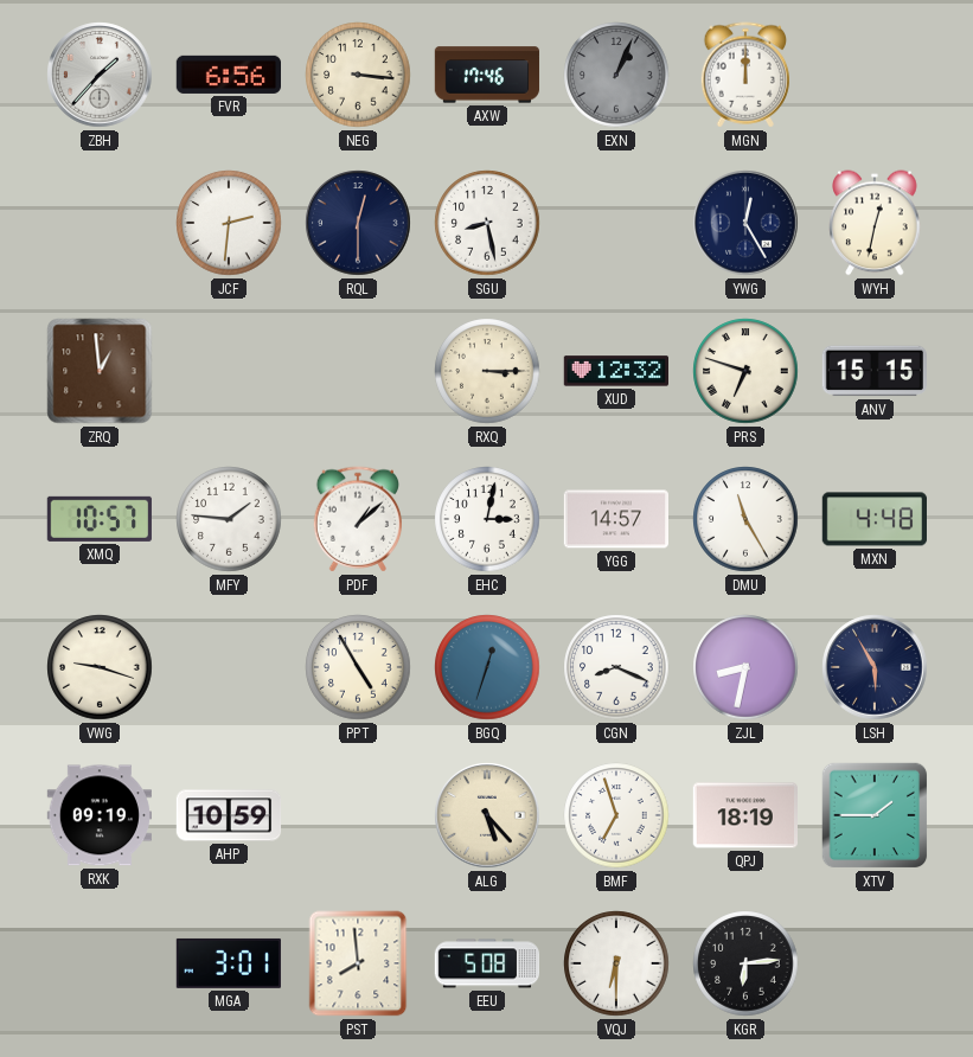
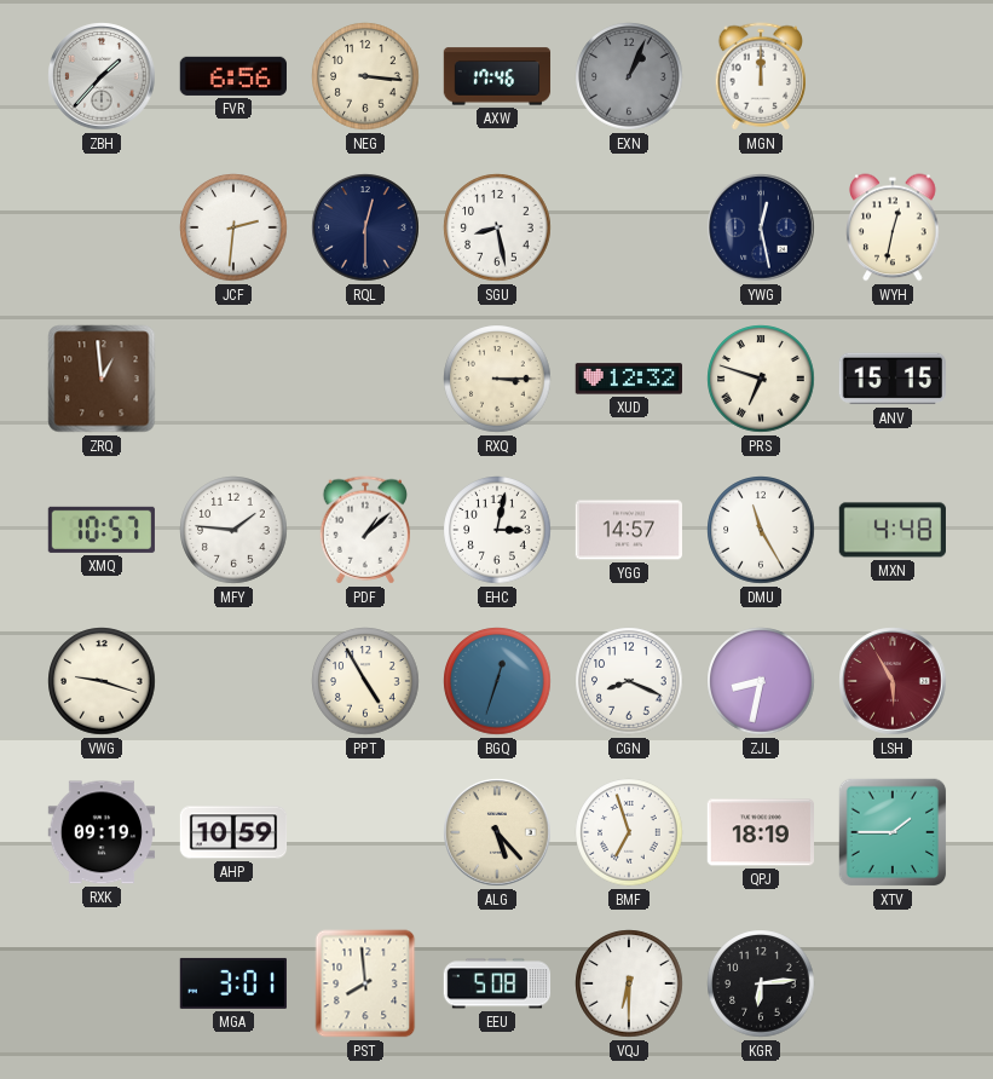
YWG: 12:25 -> 12:28
LSH dial: navy -> burgundy
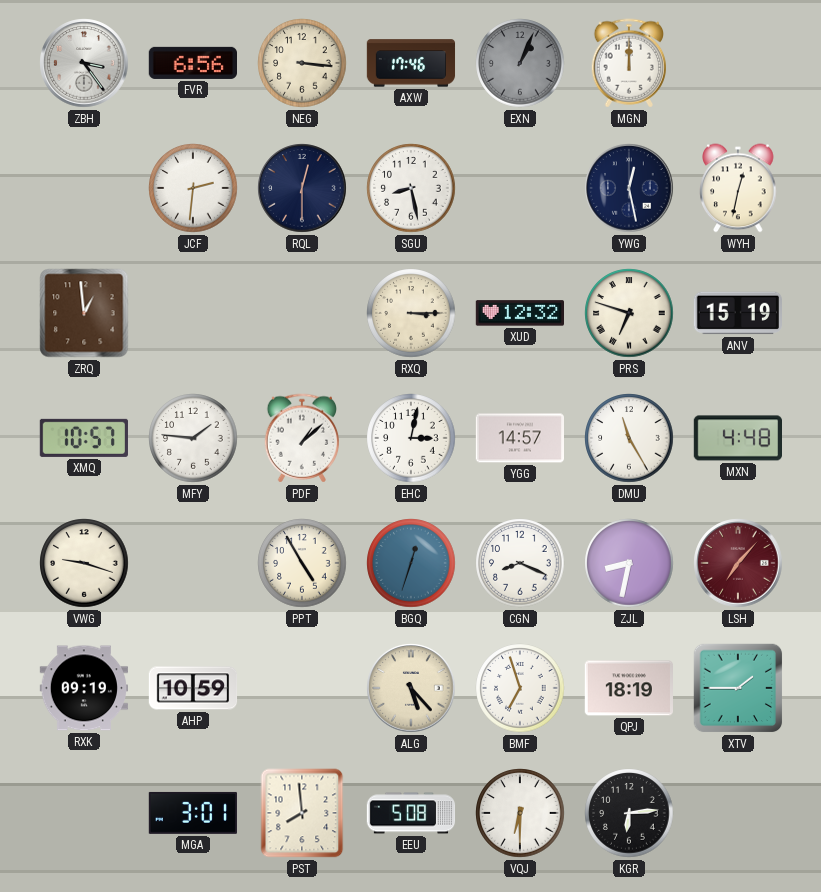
ZBH: 1:37 -> 3:24
ANV: 15:15 -> 15:19
LSH: 5:55 -> 7:07
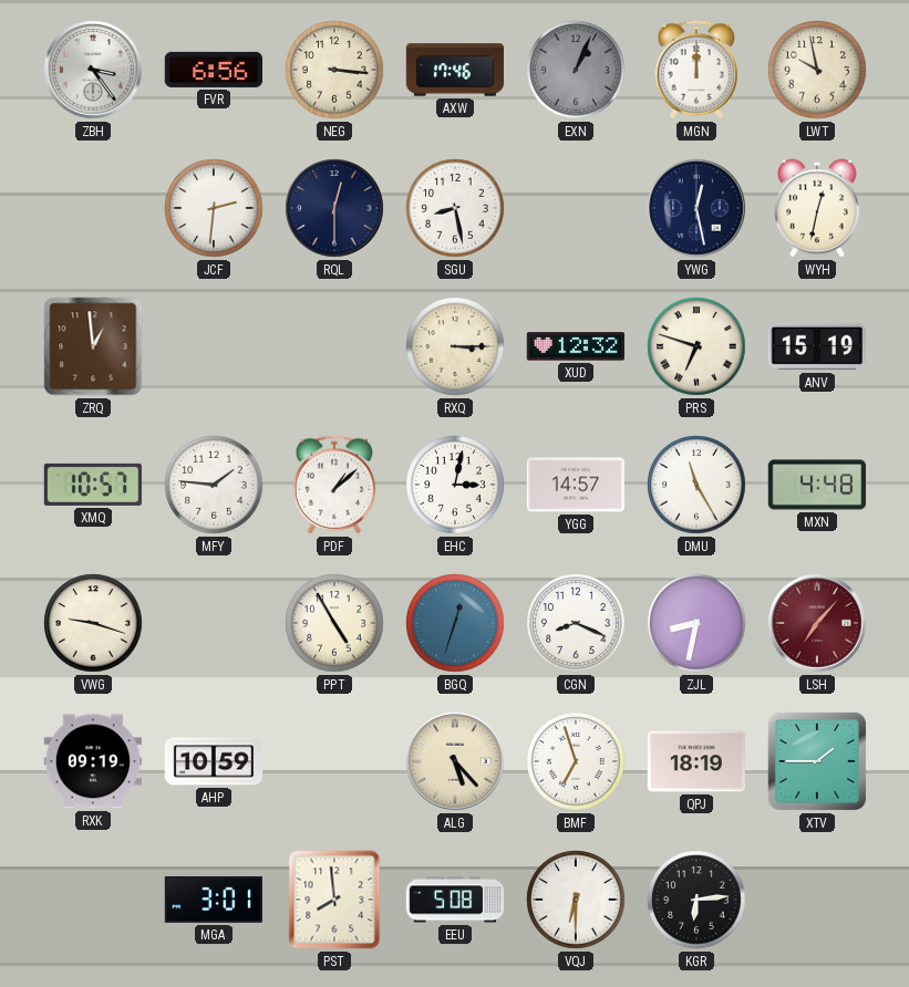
LWT: none -> 9:58
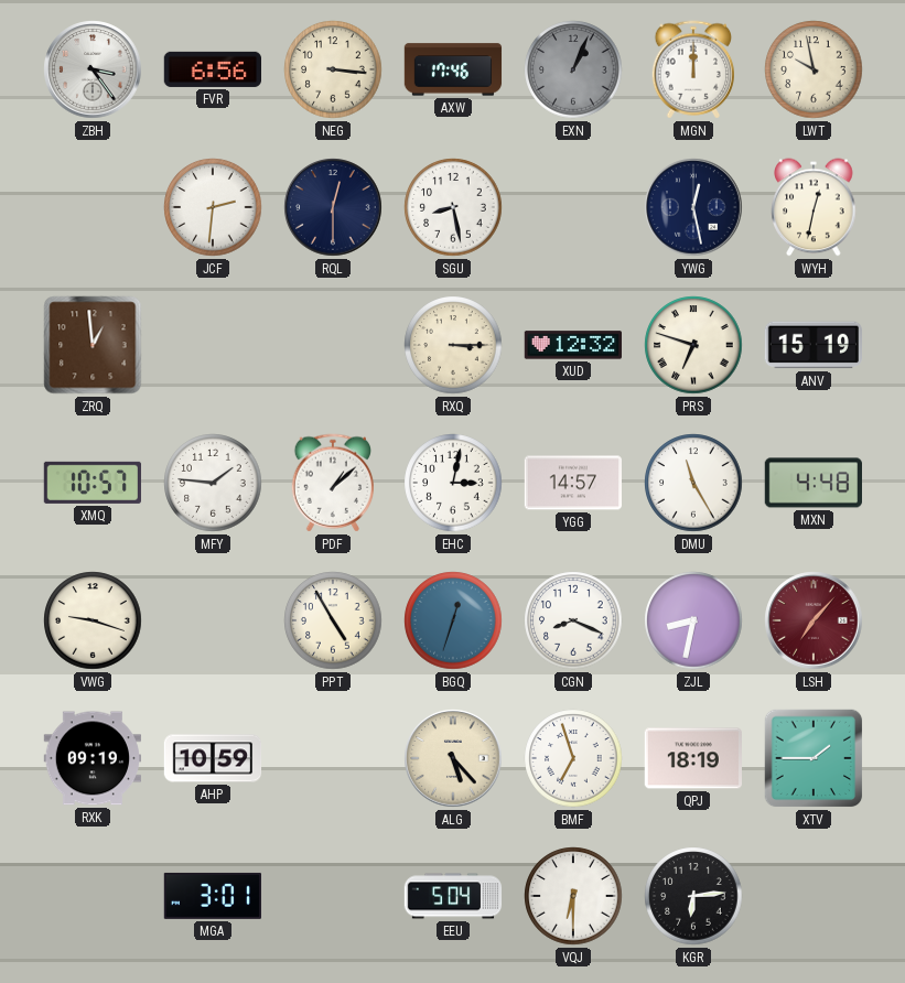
PST: 7:59 -> none
EEU: 5:08 -> 5:04
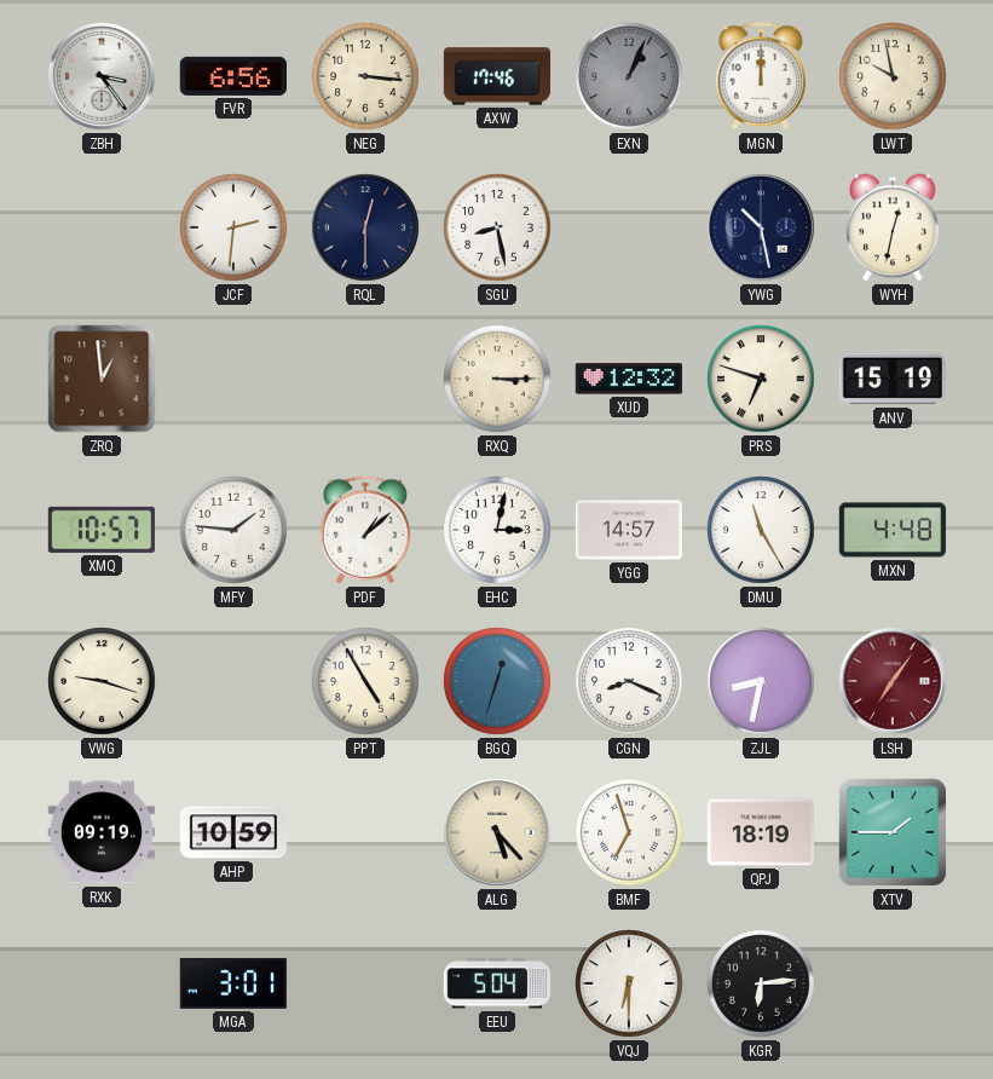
YWG: 12:28 -> 10:28
LSH: 7:07 -> 7:06
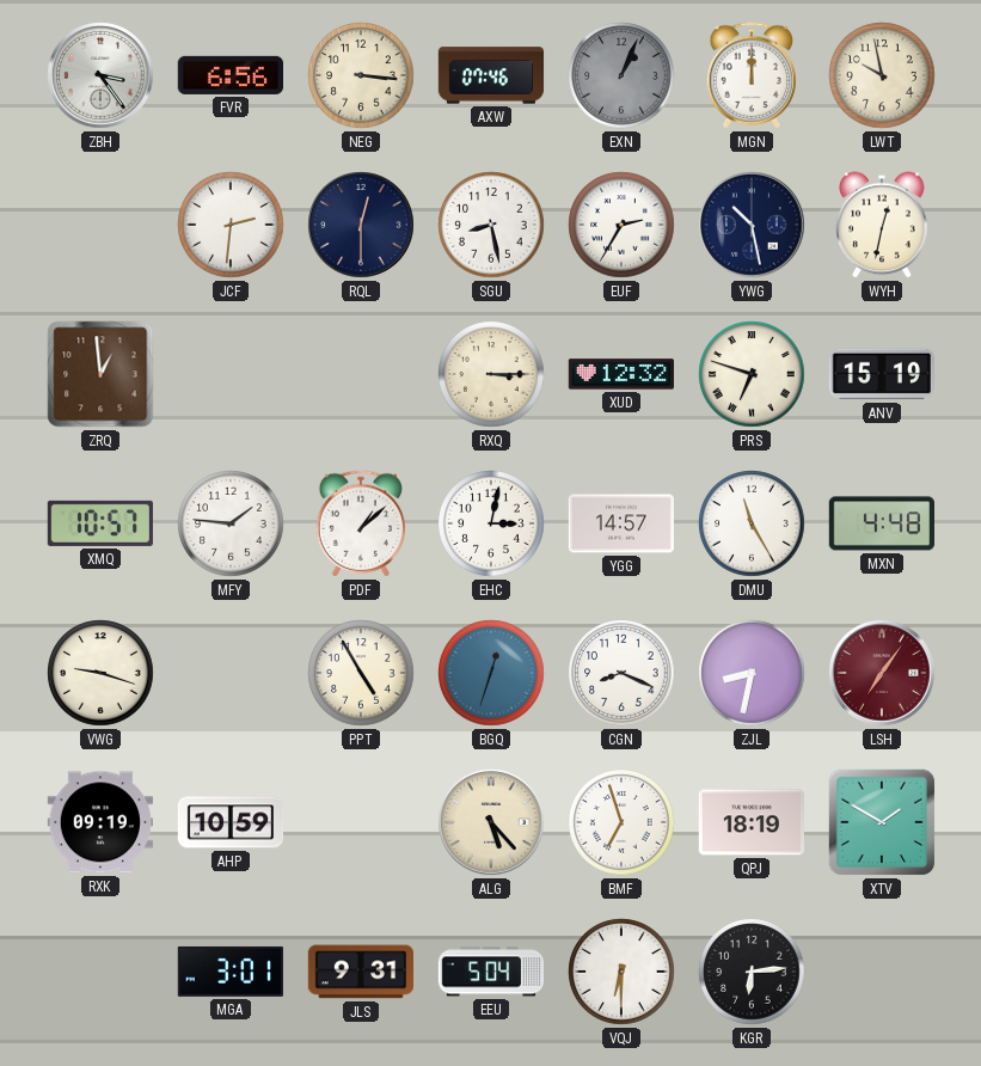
AXW: 17:46 -> 07:46
EUF: none -> 2:35
XTV: 1:45 -> 1:50
JLS: none -> 9:31
